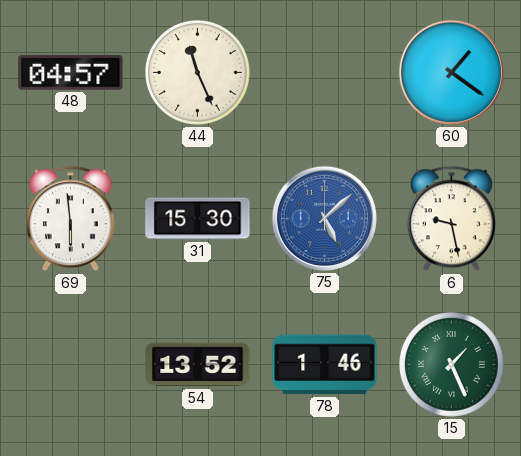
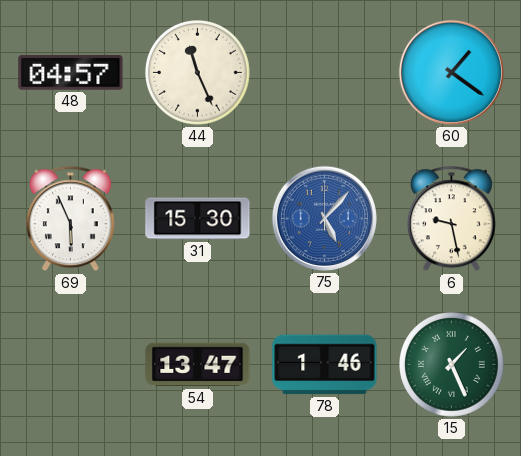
69: 5:59 -> 5:56
75: 5:08 -> 5:07
54: 13:52 -> 13:47
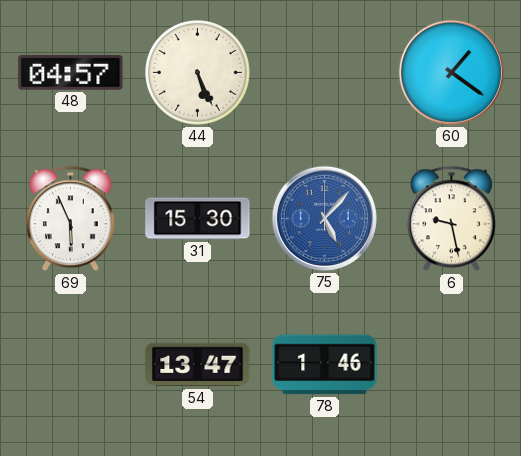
44: 11:26 -> 5:26
15: 1:26 -> none
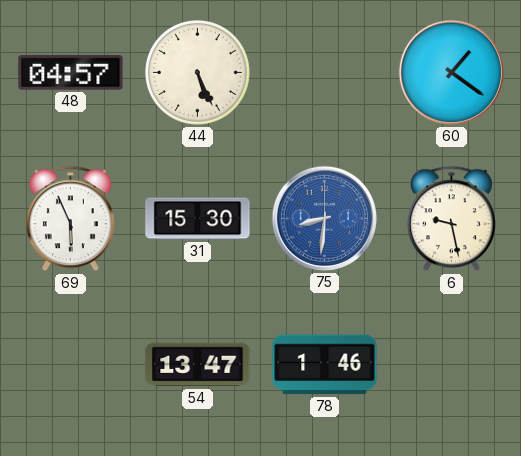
75: 5:07 -> 8:31
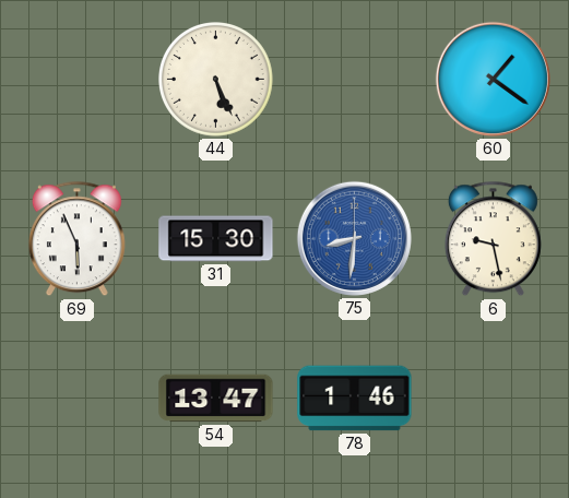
48: 04:57 -> none
